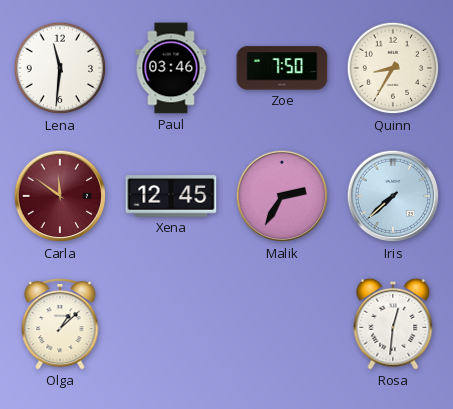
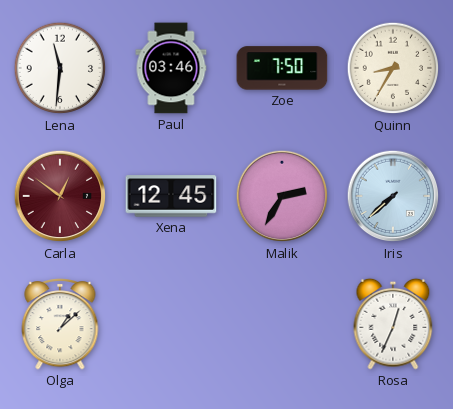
Carla: 11:51 -> 12:51
Rosa: 12:31 -> 12:34
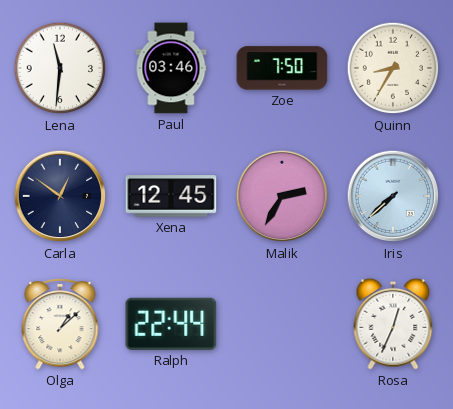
Carla dial: burgundy -> navy
Ralph: none -> 22:44
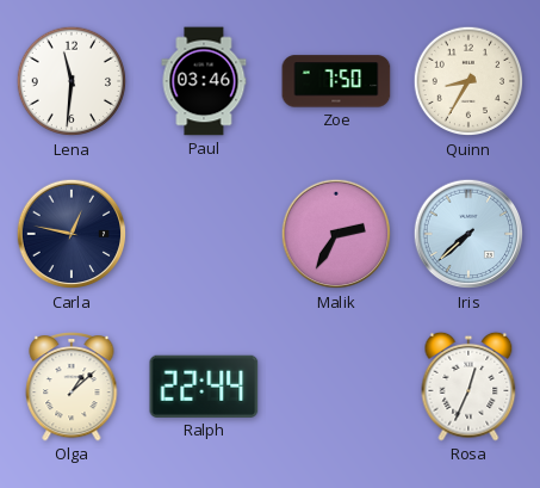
Carla: 12:51 -> 12:47
Xena: 12:45 -> none
